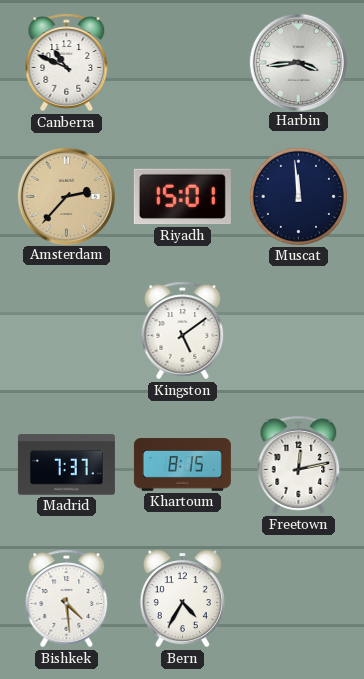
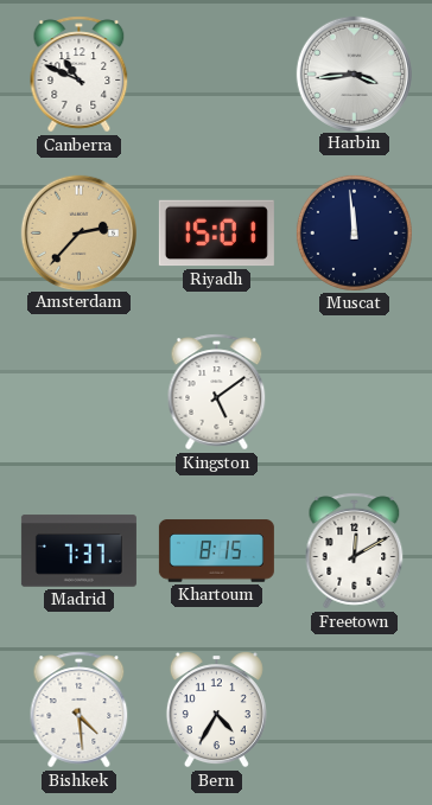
Freetown: 12:13 -> 12:10
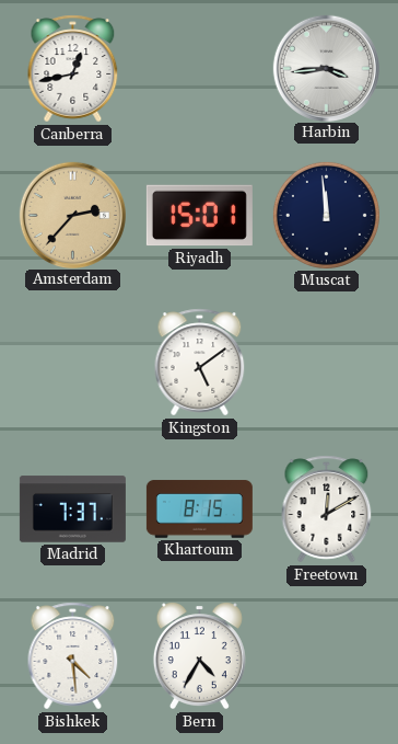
Canberra: 10:49 -> 12:43
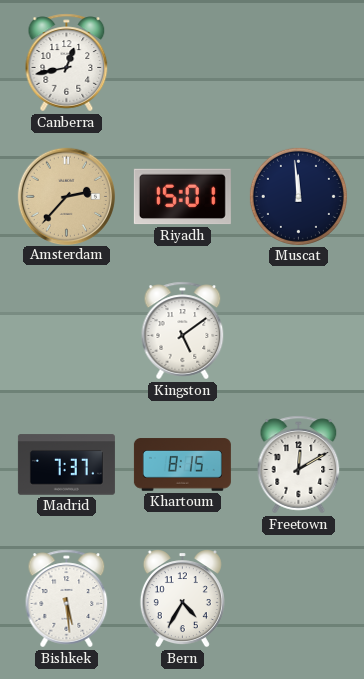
Harbin: 3:44 -> none
Bishkek: 4:29 -> 5:29
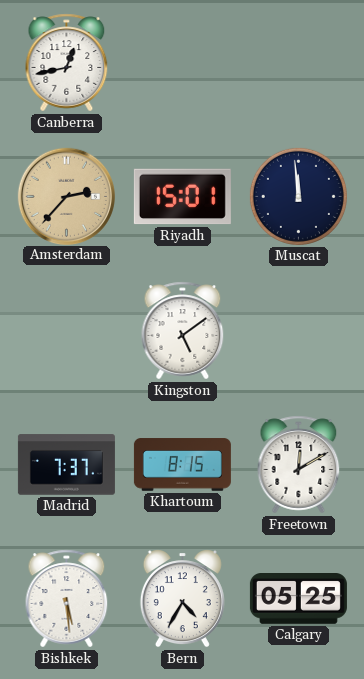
Calgary: none -> 05:25
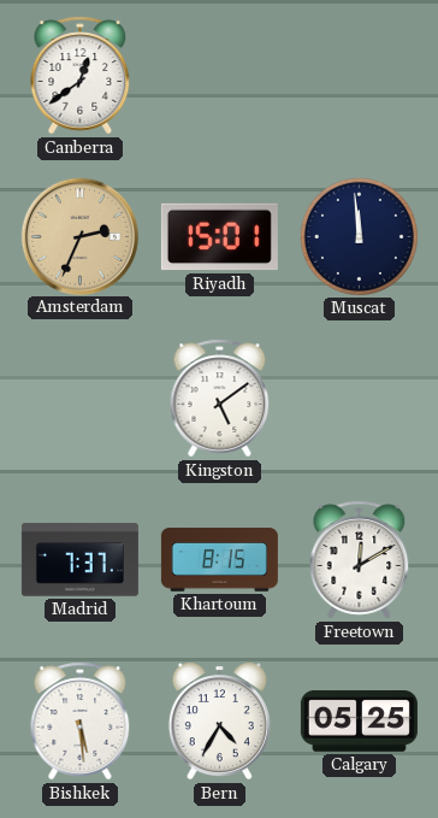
Canberra: 12:43 -> 12:39
Amsterdam: 2:37 -> 2:34
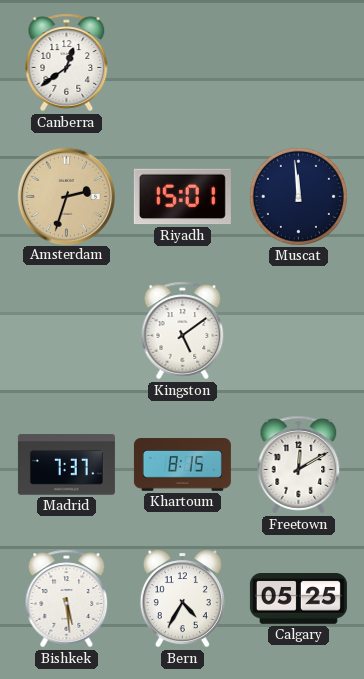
Amsterdam: 2:34 -> 2:33
